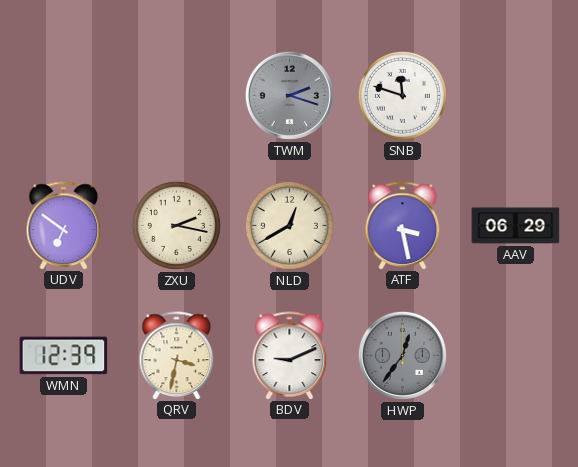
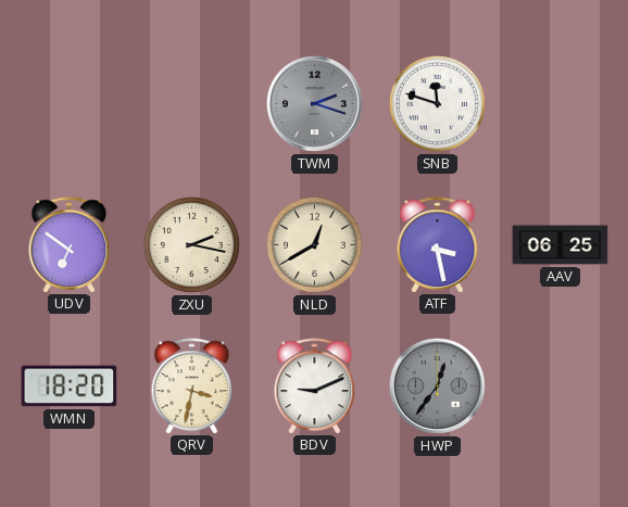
AAV: 06:29 -> 06:25
WMN: 12:39 -> 18:20
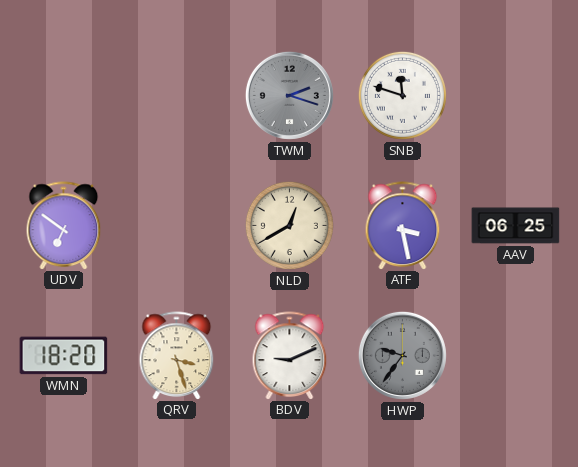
ZXU: 2:17 -> none
QRV: 3:32 -> 3:27
HWP: 12:36 -> 9:36
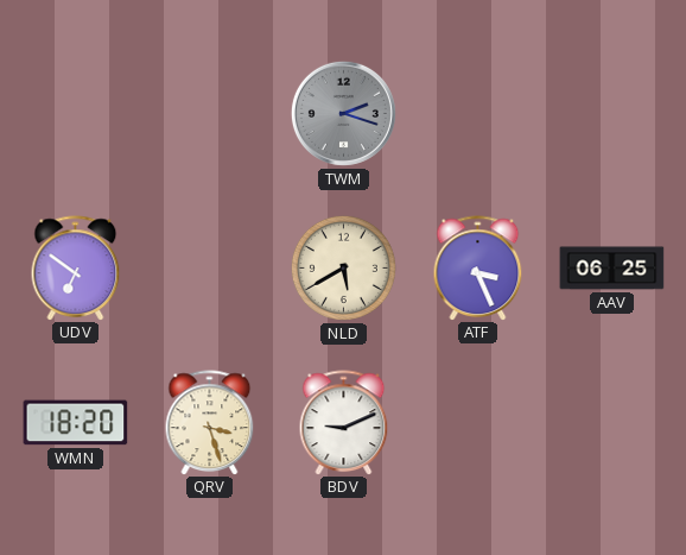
SNB: 11:48 -> none
NLD: 12:40 -> 5:40
ATF: 3:28 -> 3:26
HWP: 9:36 -> none
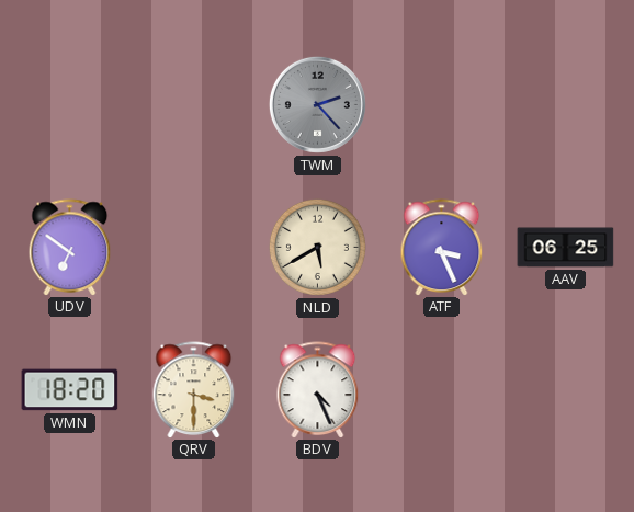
TWM: 2:18 -> 2:23
QRV: 3:27 -> 3:30
BDV: 9:11 -> 4:26
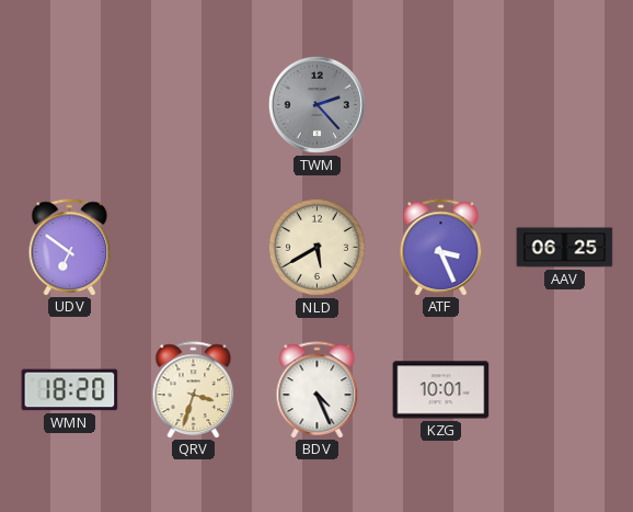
QRV: 3:30 -> 3:33
KZG: none -> 10:01
